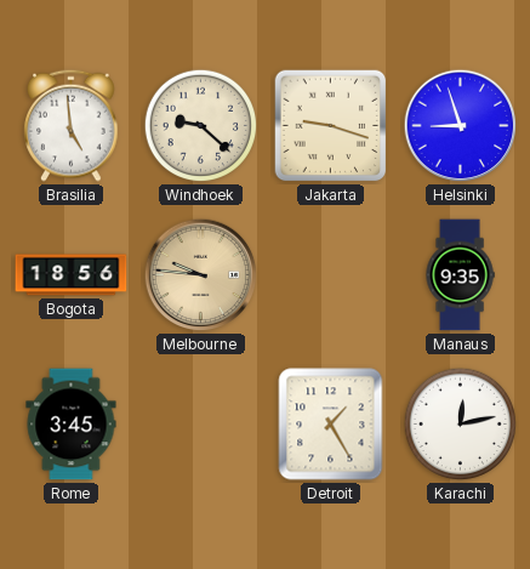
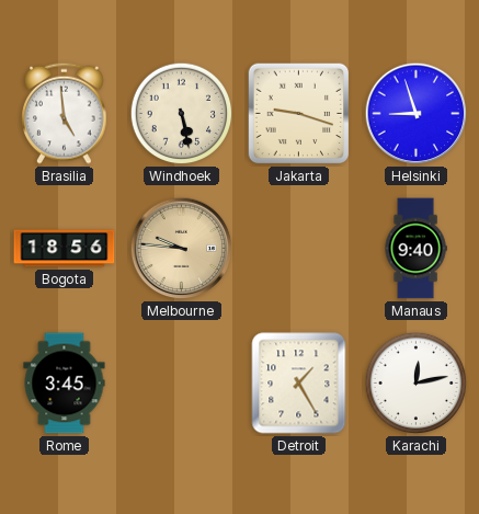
Windhoek: 9:22 -> 5:28
Manaus: 9:35 -> 9:40
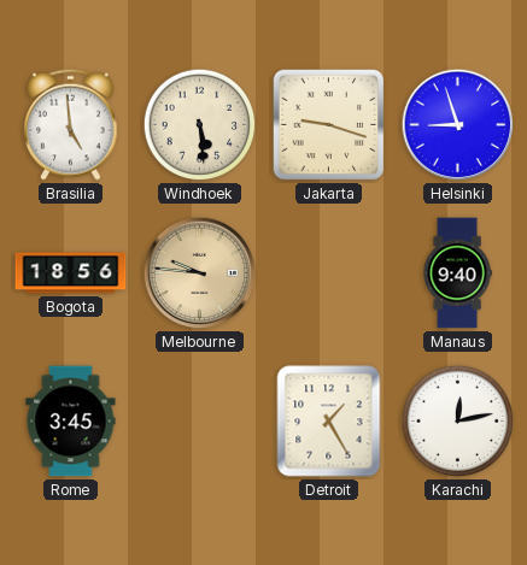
Windhoek: 5:28 -> 5:29
